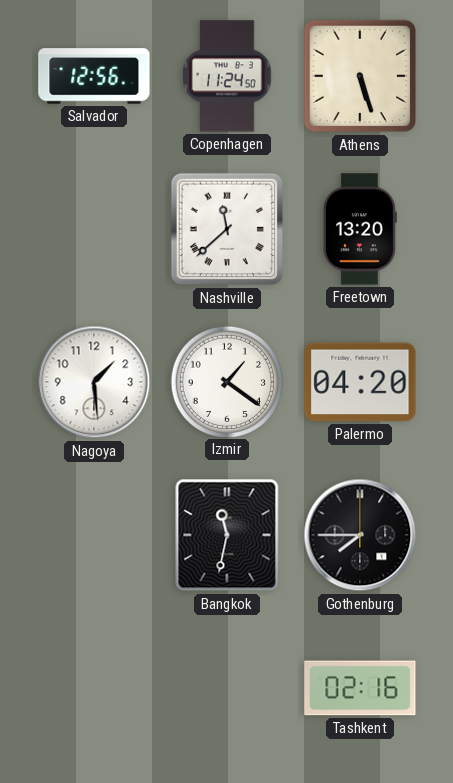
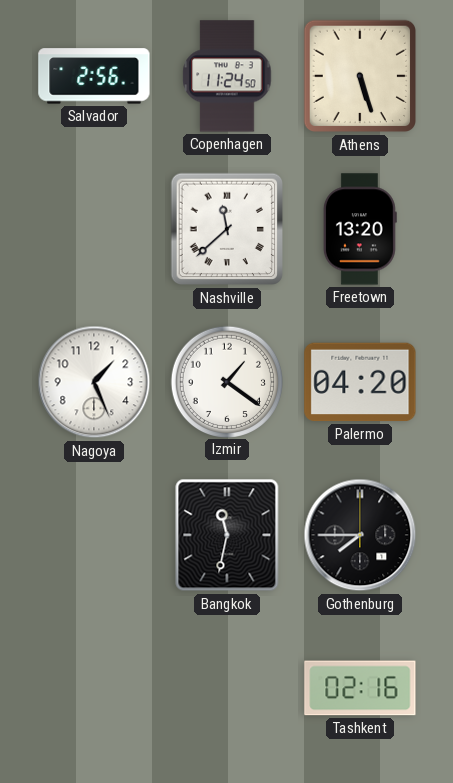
Salvador: 12:56 -> 2:56
Nagoya: 1:29 -> 1:26
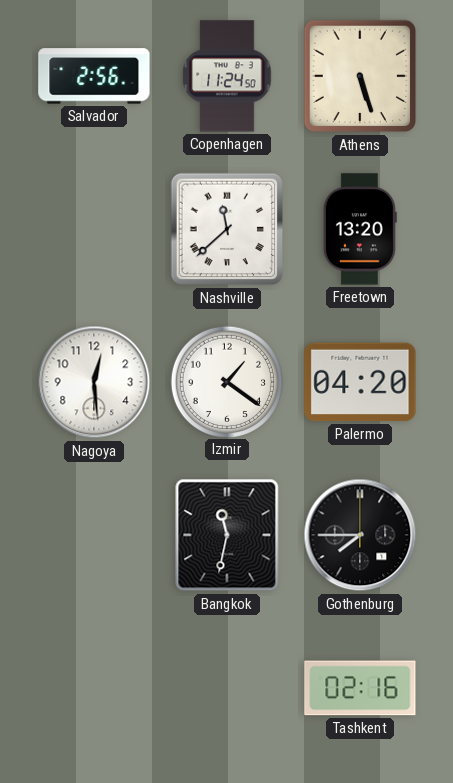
Nagoya: 1:26 -> 12:29
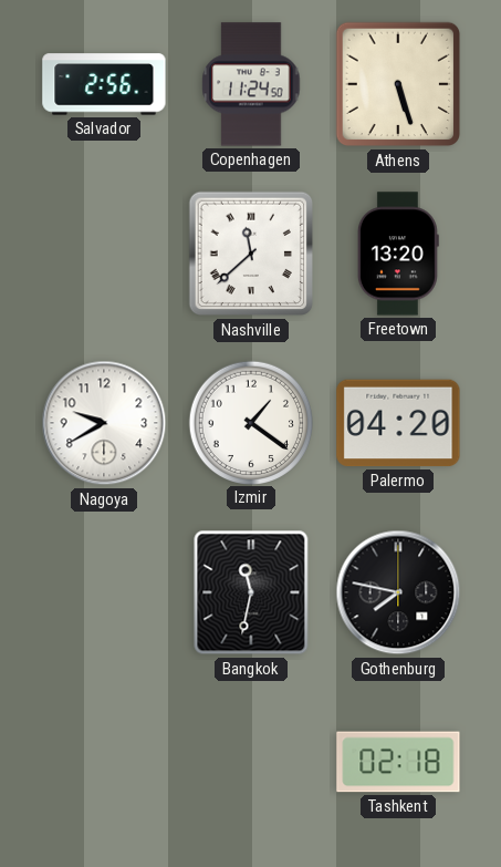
Nagoya: 12:29 -> 9:40
Gothenburg: 7:45 -> 7:47
Tashkent: 02:16 -> 02:18
